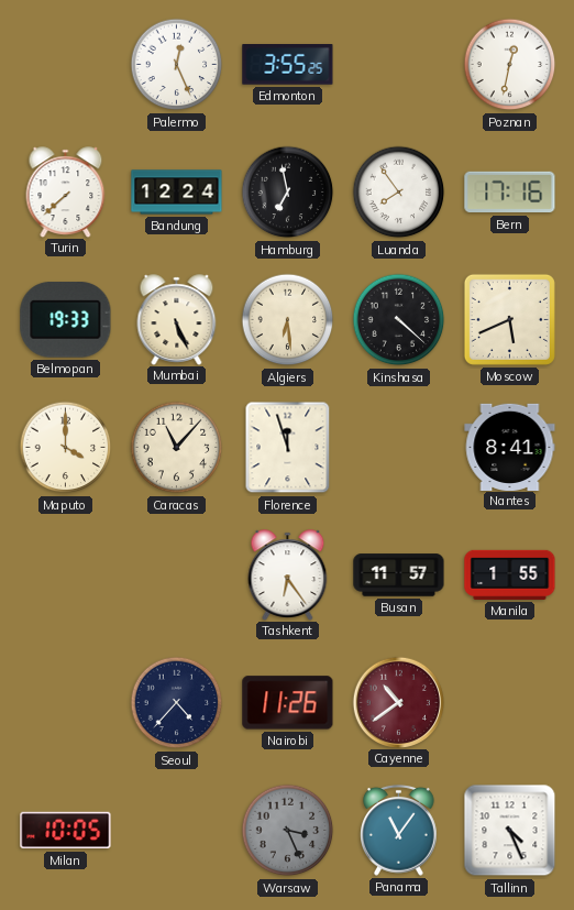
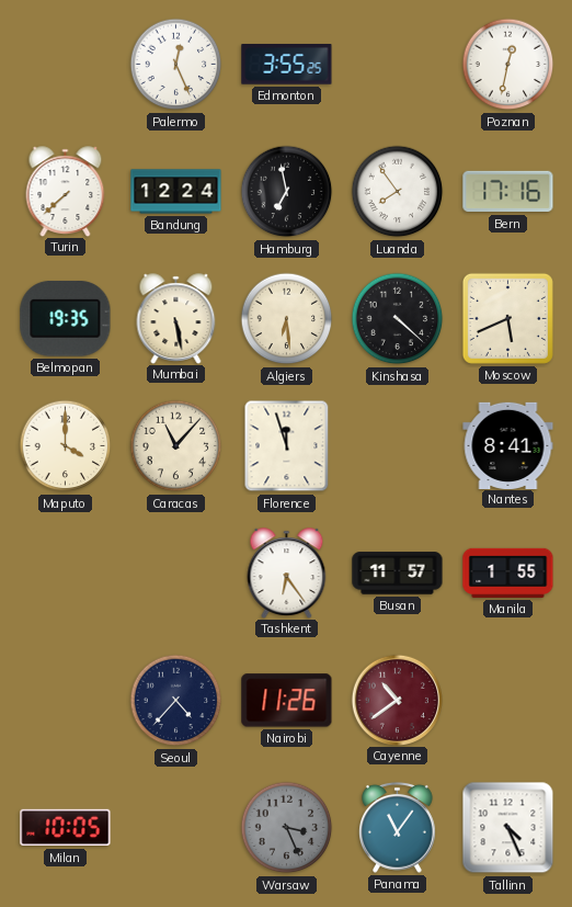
Belmopan: 19:33 -> 19:35
Mumbai: 5:26 -> 5:28
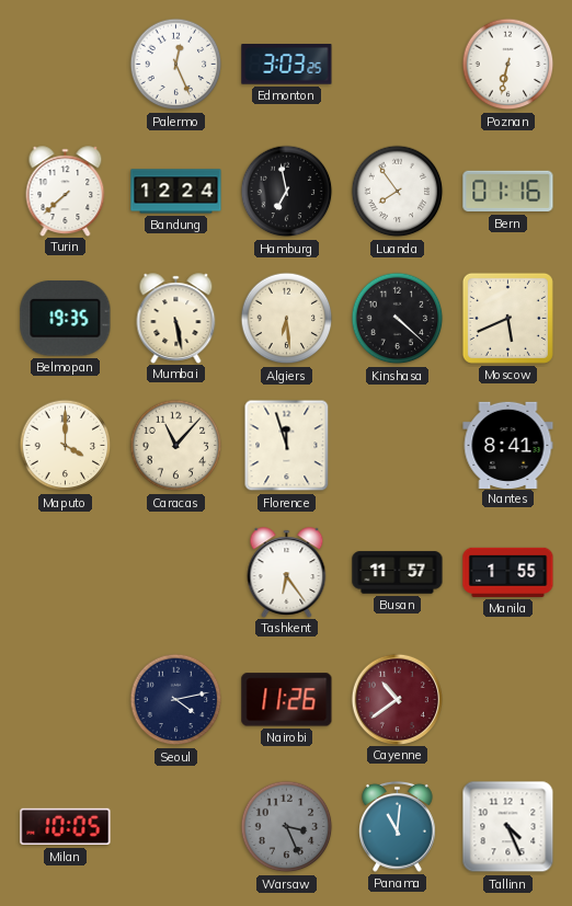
Edmonton: 3:55 -> 3:03
Poznan: 12:32 -> 6:32
Bern: 17:16 -> 01:16
Seoul: 4:37 -> 4:13
Panama: 11:06 -> 11:01
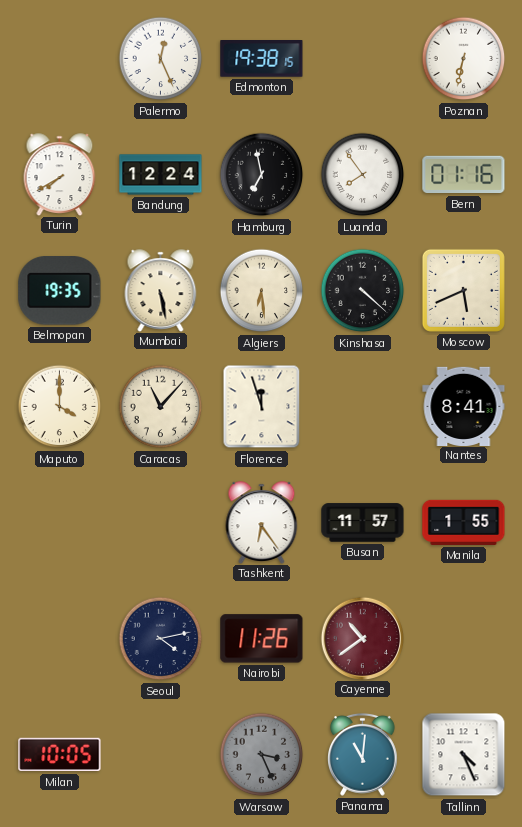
Edmonton: 3:03 -> 19:38
Turin: 7:38 -> 7:40
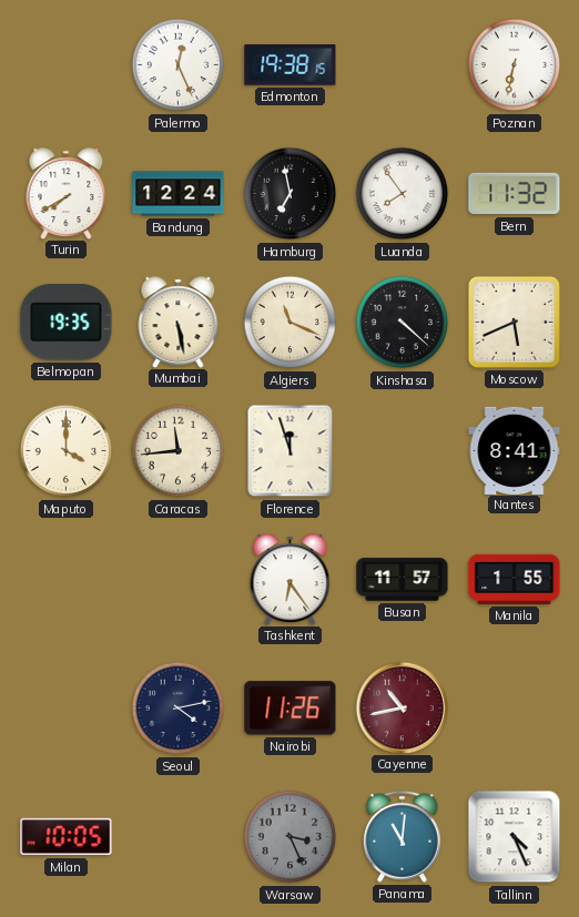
Bern: 01:16 -> 11:32
Algiers: 6:29 -> 11:19
Caracas: 11:07 -> 11:44
Cayenne: 10:39 -> 10:43
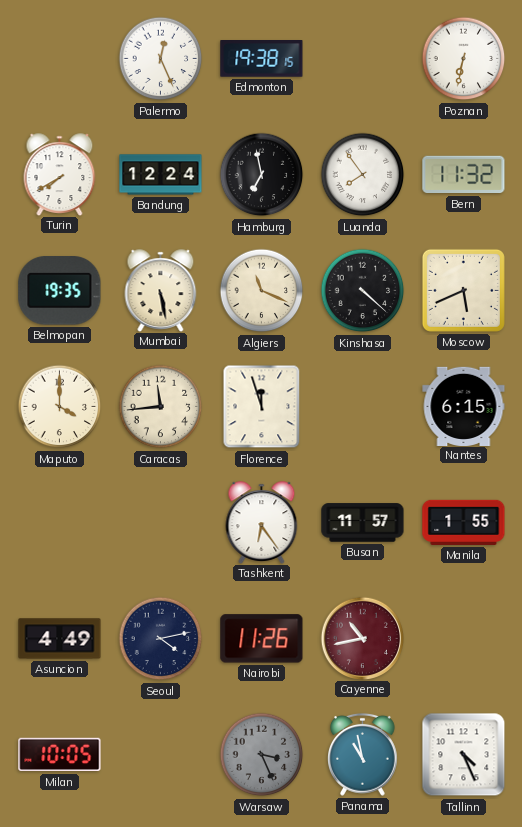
Nantes: 8:41 -> 6:15
Asuncion: none -> 4:49
Panama: 11:01 -> 10:58
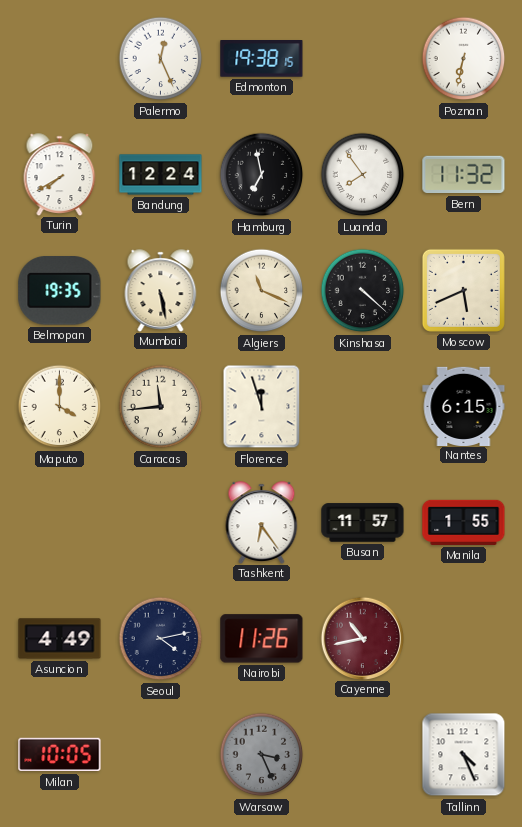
Panama: 10:58 -> none
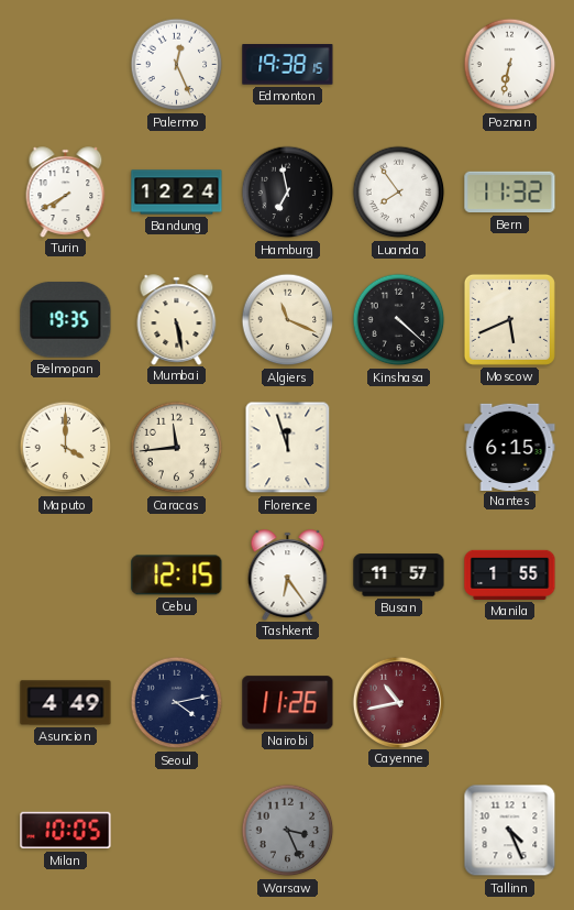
Cebu: none -> 12:15
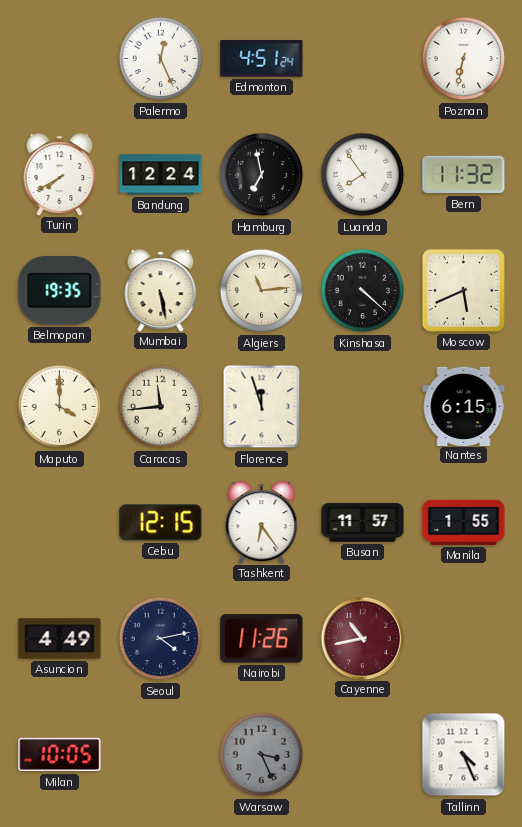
Edmonton: 19:38 -> 4:51
Algiers: 11:19 -> 11:14
